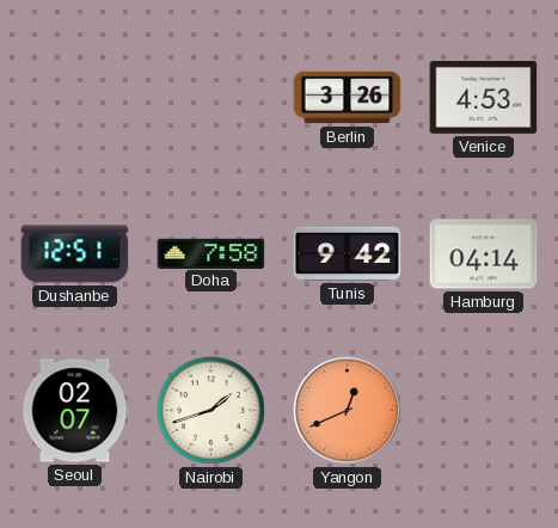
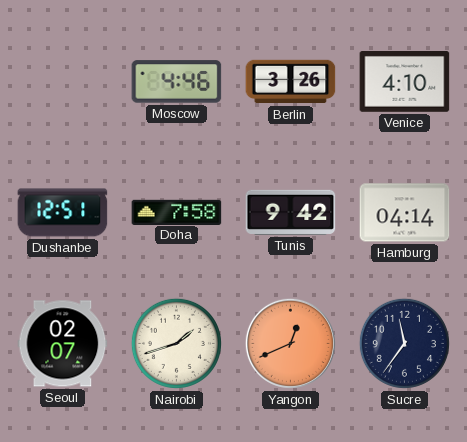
Moscow: none -> 4:46
Venice: 4:53 -> 4:10
Sucre: none -> 11:36
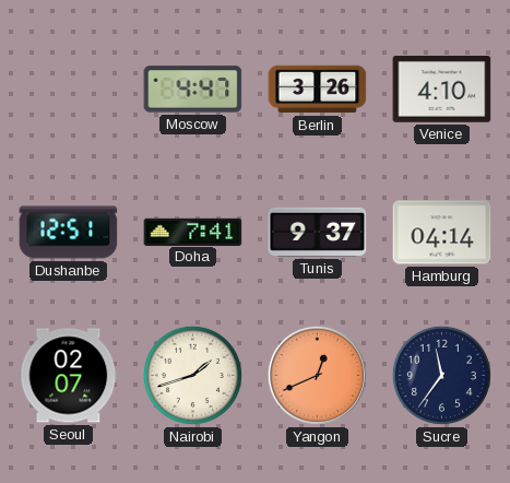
Moscow: 4:46 -> 4:47
Doha: 7:58 -> 7:41
Tunis: 9:42 -> 9:37
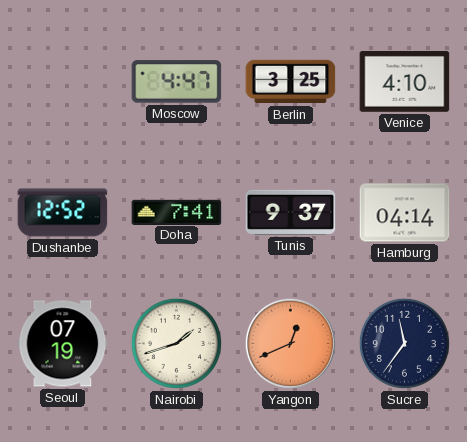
Berlin: 3:26 -> 3:25
Dushanbe: 12:51 -> 12:52
Seoul: 02:07 -> 07:19
